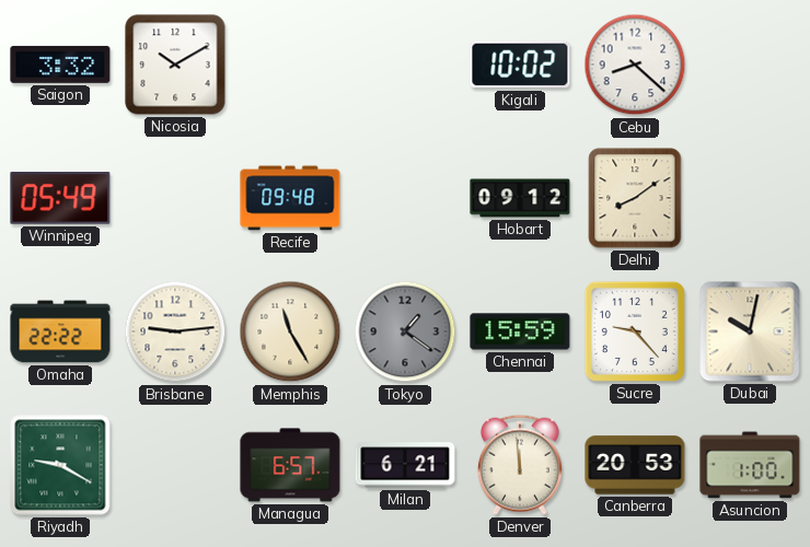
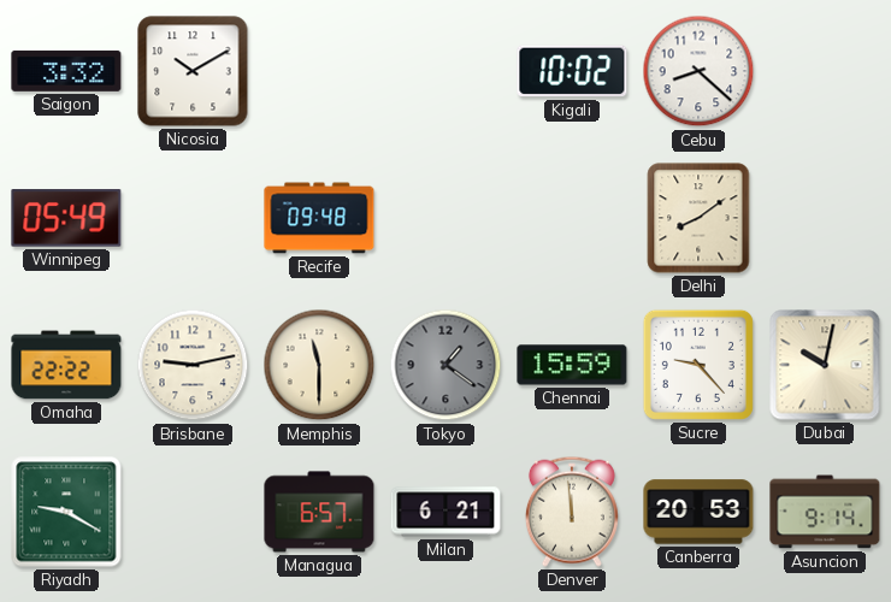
Hobart: 09:12 -> none
Brisbane: 9:14 -> 9:13
Memphis: 11:25 -> 11:30
Asuncion: 1:00 -> 9:14
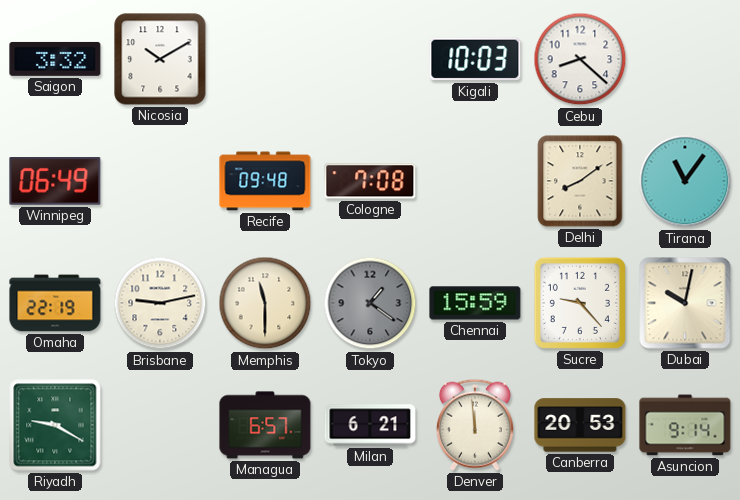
Kigali: 10:02 -> 10:03
Winnipeg: 05:49 -> 06:49
Cologne: none -> 7:08
Tirana: none -> 11:06
Omaha: 22:22 -> 22:19
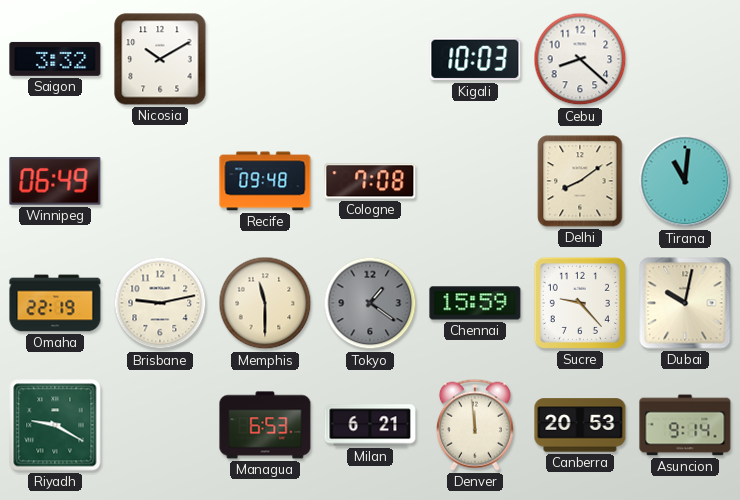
Tirana: 11:06 -> 11:01
Managua: 6:57 -> 6:53
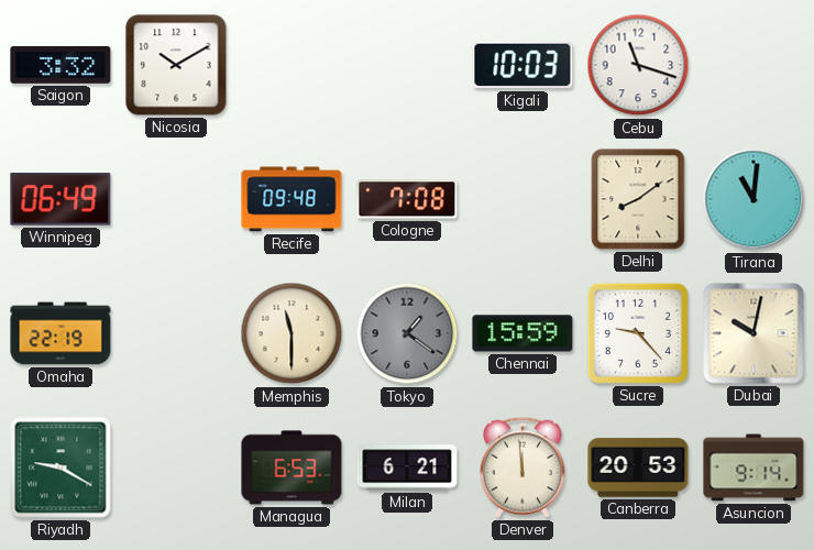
Cebu: 8:22 -> 11:18
Brisbane: 9:13 -> none
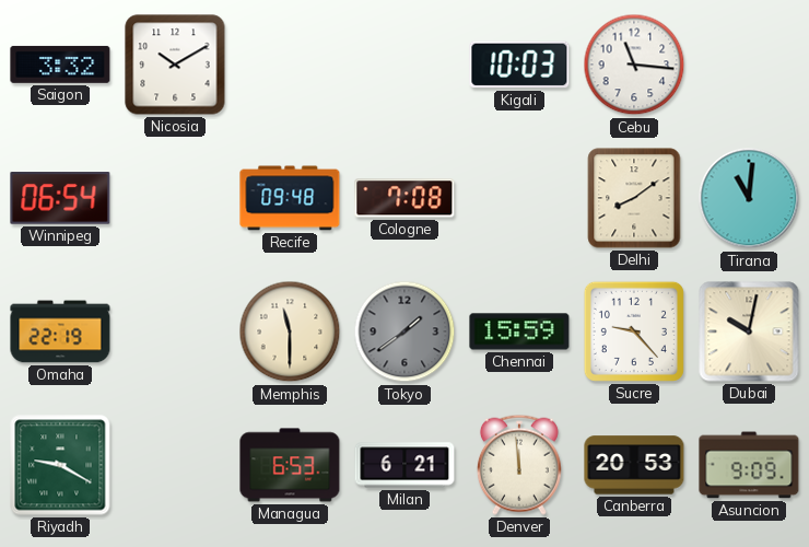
Cebu: 11:18 -> 11:16
Winnipeg: 06:49 -> 06:54
Tokyo: 1:21 -> 1:39
Asuncion: 9:14 -> 9:09
